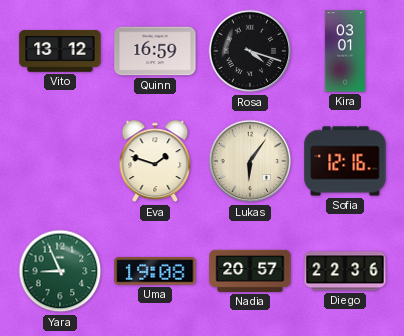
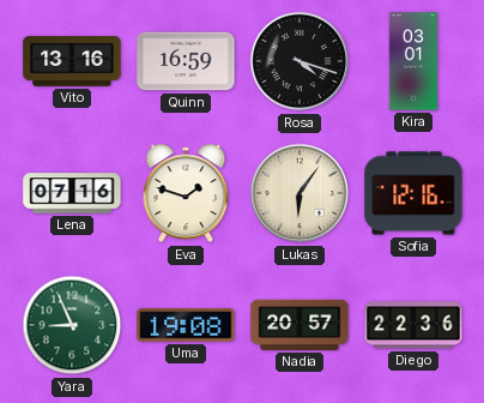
Vito: 13:12 -> 13:16
Lena: none -> 07:16
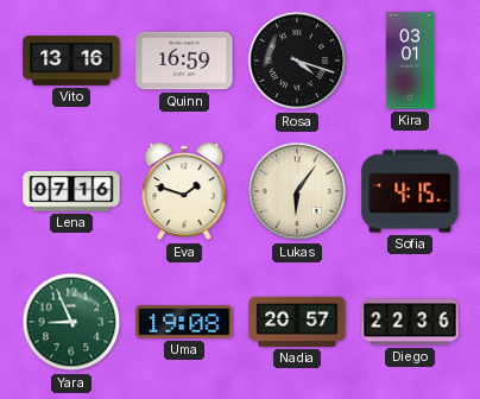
Sofia: 12:16 -> 4:15
